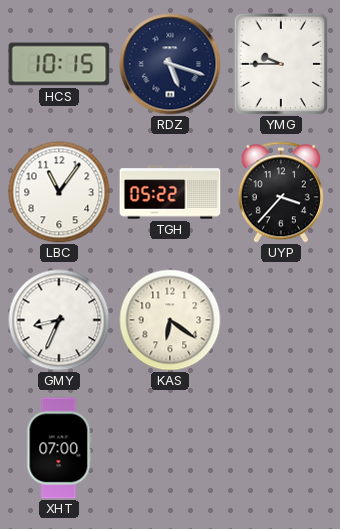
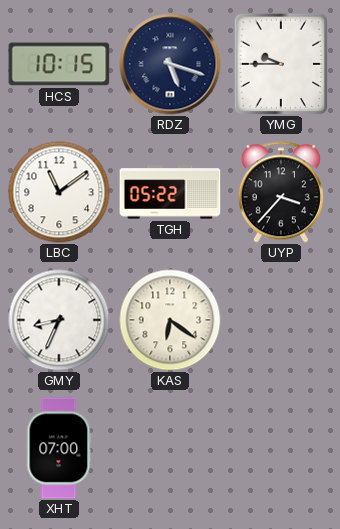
LBC: 11:06 -> 11:09
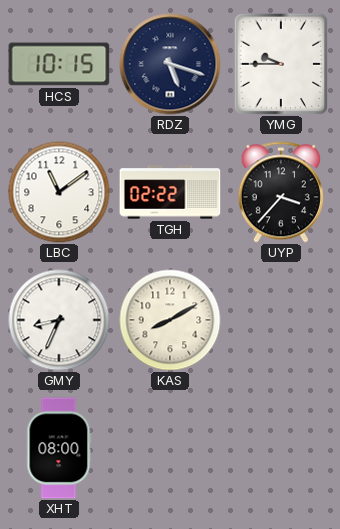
TGH: 05:22 -> 02:22
KAS: 6:21 -> 8:10
XHT: 07:00 -> 08:00
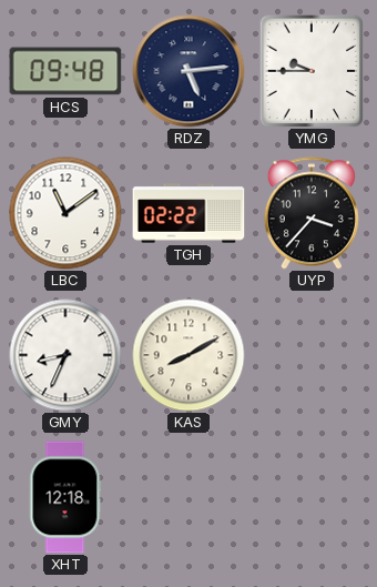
HCS: 10:15 -> 09:48
RDZ: 5:18 -> 5:14
XHT: 08:00 -> 12:18
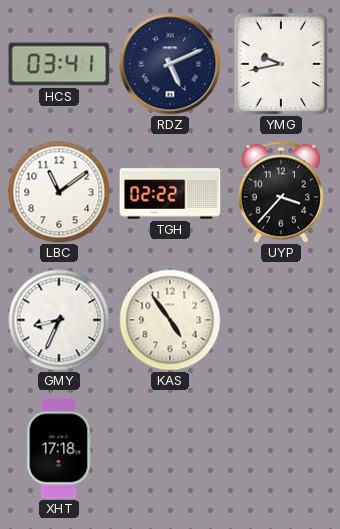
HCS: 09:48 -> 03:41
RDZ: 5:14 -> 5:11
YMG: 9:45 -> 9:43
KAS: 8:10 -> 4:54
XHT: 12:18 -> 17:18
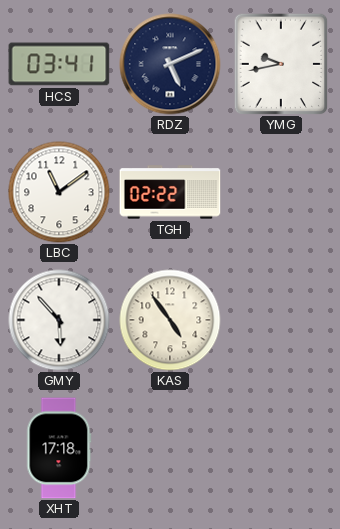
UYP: 3:37 -> none
GMY: 8:34 -> 5:53
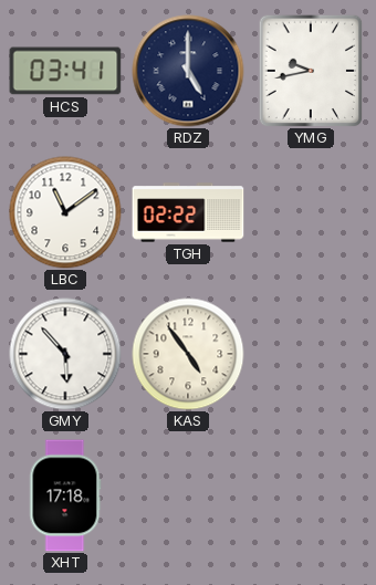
RDZ: 5:11 -> 5:00
